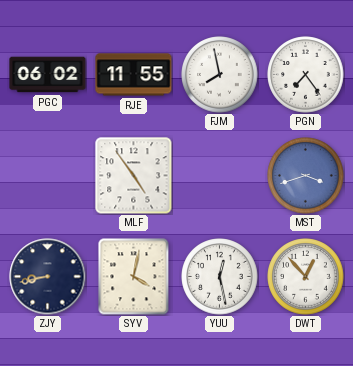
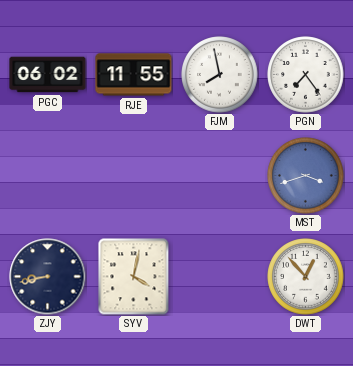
MLF: 4:54 -> none
YUU: 12:28 -> none
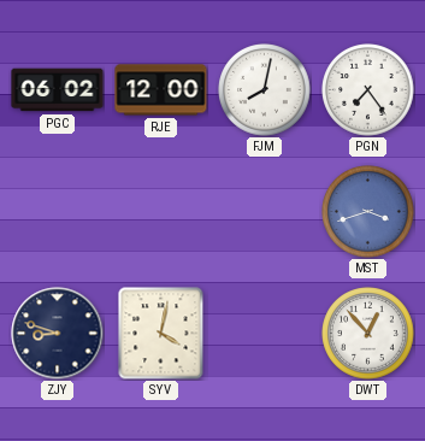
RJE: 11:55 -> 12:00
FJM: 7:58 -> 8:02
ZJY: 8:43 -> 8:48
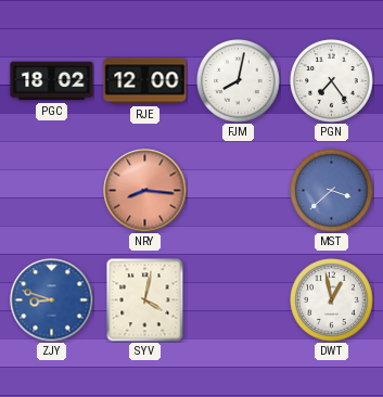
PGC: 06:02 -> 18:02
NRY: none -> 8:16
MST: 3:42 -> 3:38
ZJY dial: navy -> blue
DWT: 12:53 -> 12:58
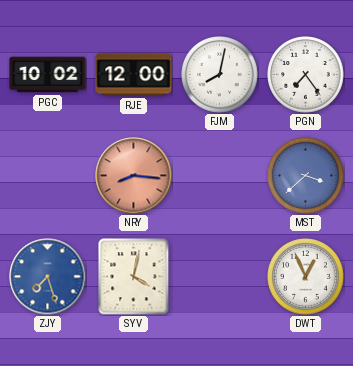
PGC: 18:02 -> 10:02
ZJY: 8:48 -> 7:27
DWT: 12:58 -> 12:56
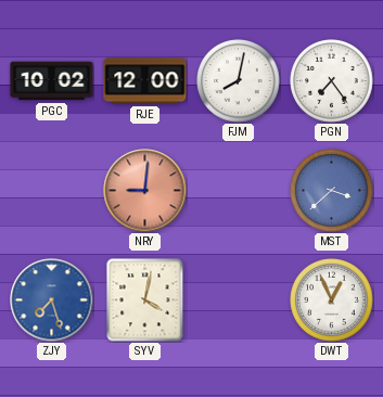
NRY: 8:16 -> 9:01
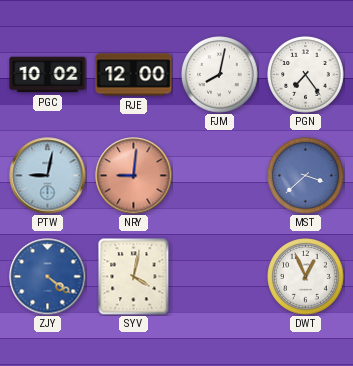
PTW: none -> 9:02
ZJY: 7:27 -> 4:21
